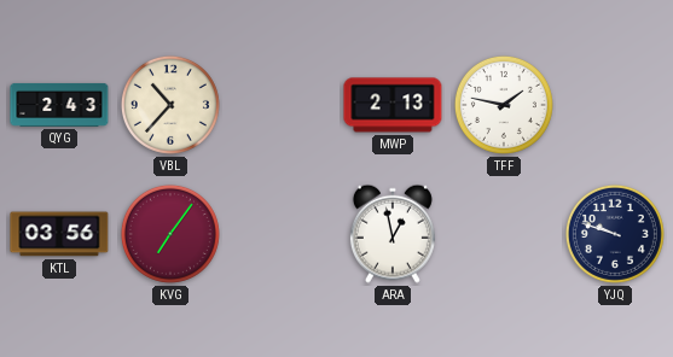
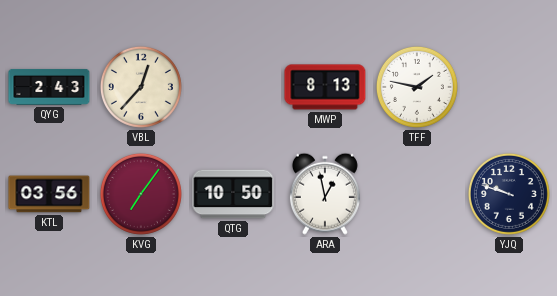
VBL: 10:37 -> 12:37
MWP: 2:13 -> 8:13
QTG: none -> 10:50
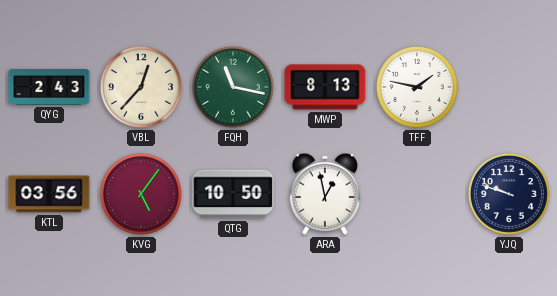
FQH: none -> 11:17
KVG: 7:06 -> 5:06
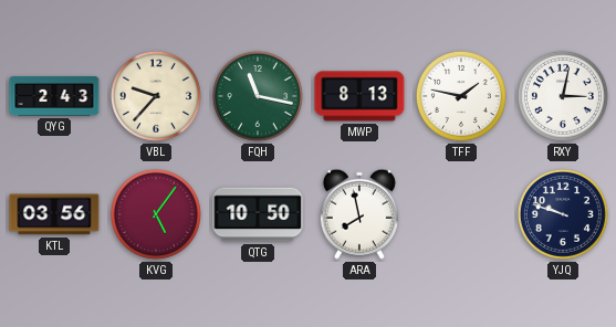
VBL: 12:37 -> 9:37
RXY: none -> 3:02
ARA: 12:58 -> 7:58
